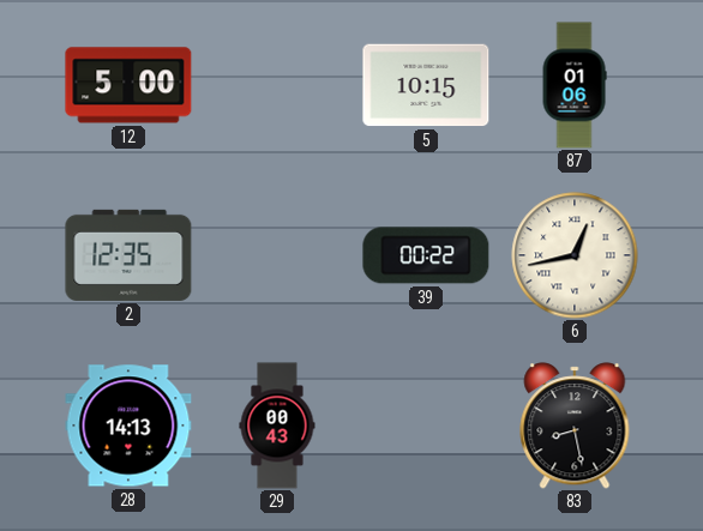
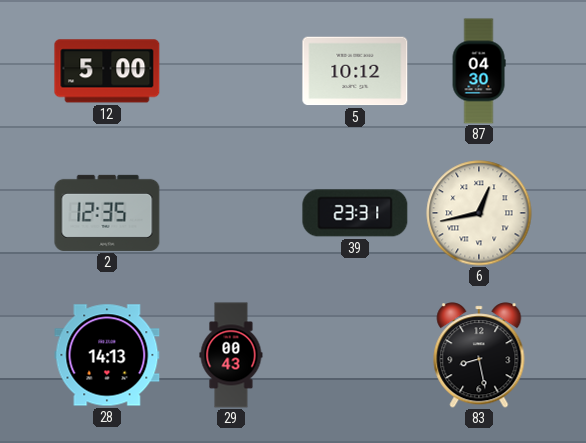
5: 10:15 -> 10:12
87: 01:06 -> 04:30
39: 00:22 -> 23:31
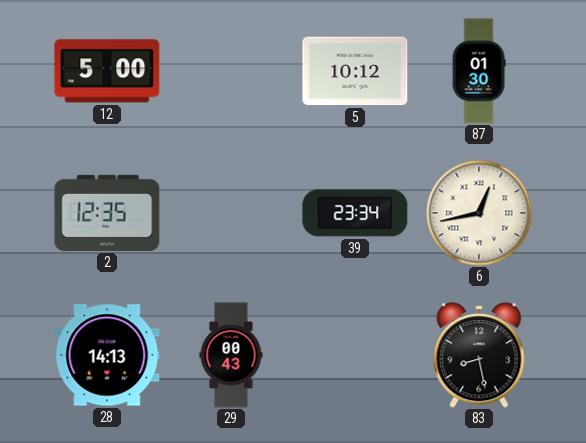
87: 04:30 -> 01:30
39: 23:31 -> 23:34
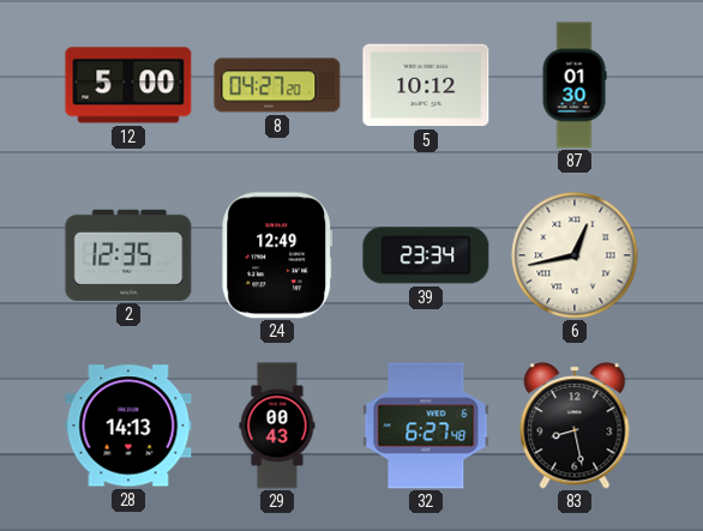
8: none -> 04:27
24: none -> 12:49
32: none -> 6:27
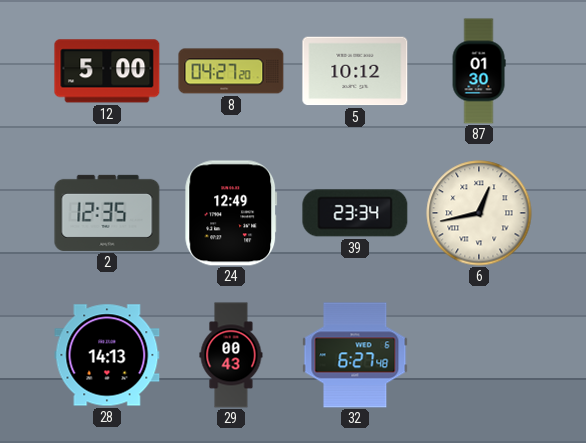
83: 8:28 -> none
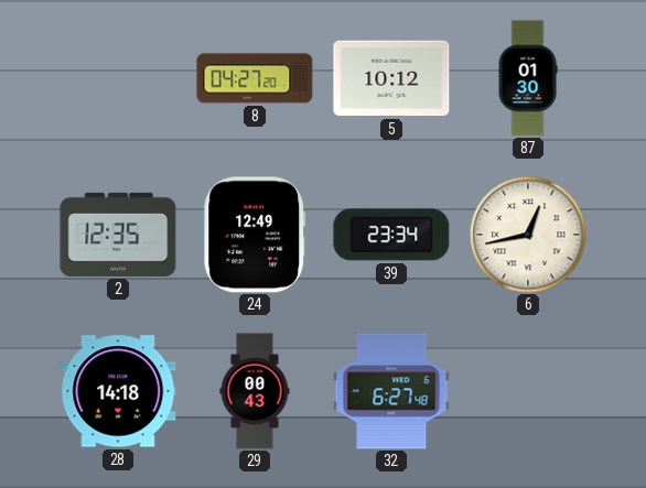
12: 5:00 -> none
28: 14:13 -> 14:18
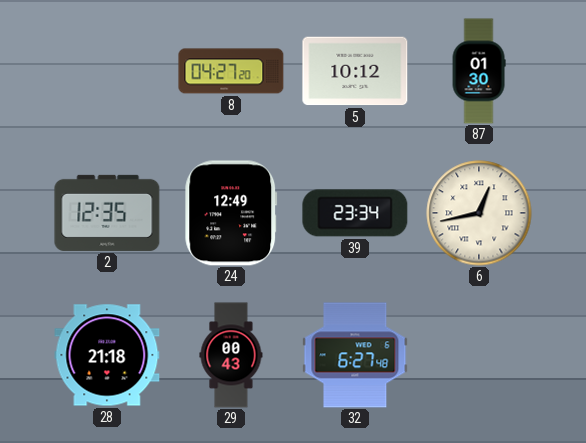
28: 14:18 -> 21:18
